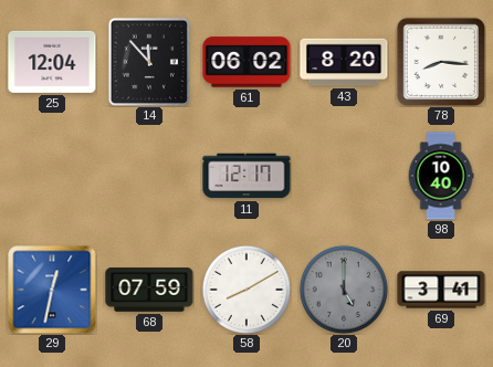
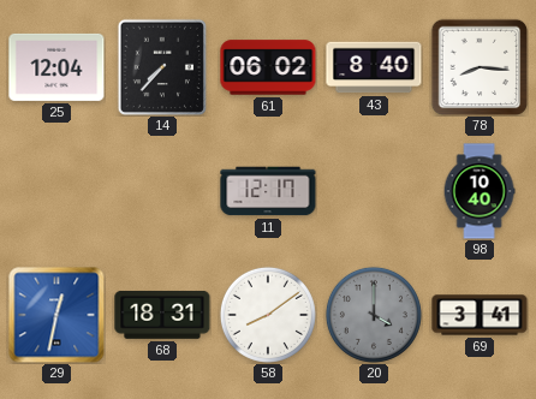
14: 11:53 -> 7:37
43: 8:20 -> 8:40
68: 07:59 -> 18:31
58: 8:10 -> 8:09
20: 5:00 -> 4:00
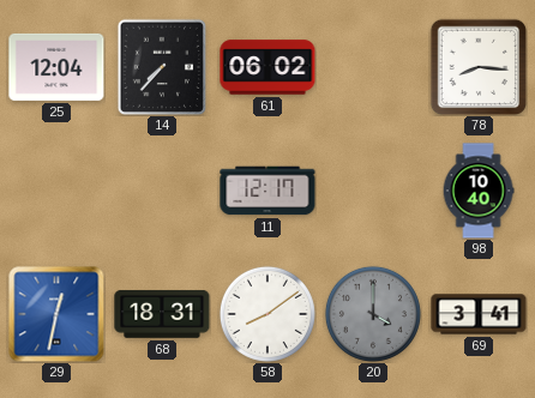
43: 8:40 -> none
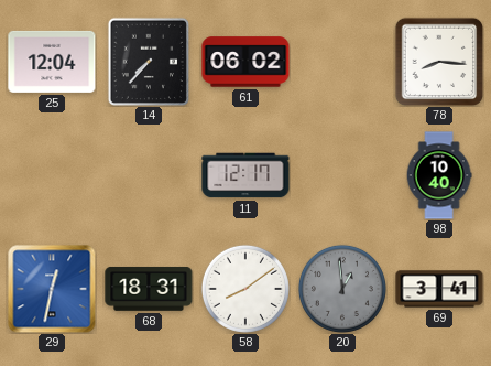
20: 4:00 -> 12:59
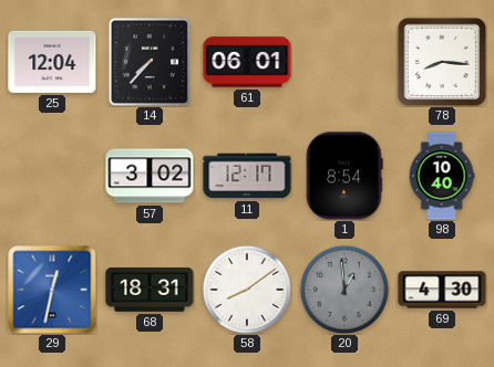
61: 06:02 -> 06:01
57: none -> 3:02
1: none -> 8:54
69: 3:41 -> 4:30
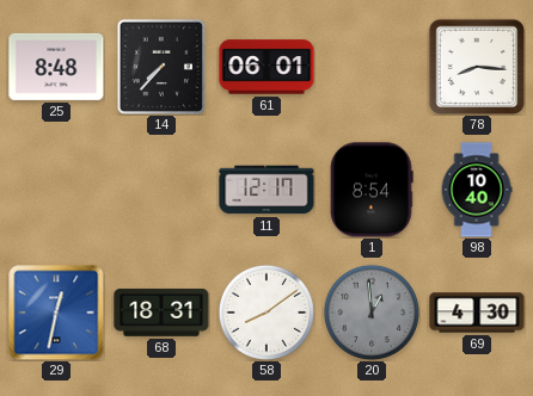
25: 12:04 -> 8:48
57: 3:02 -> none
